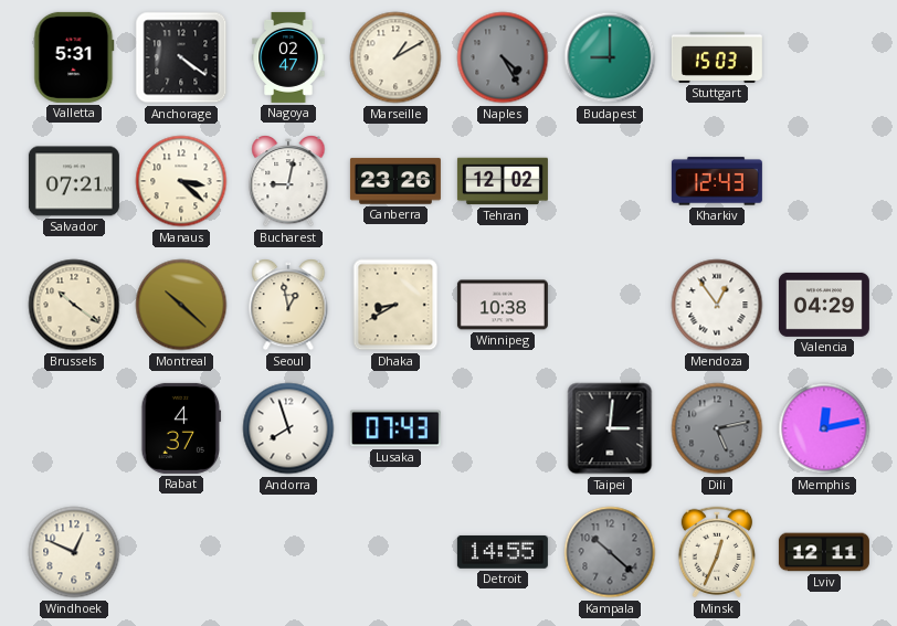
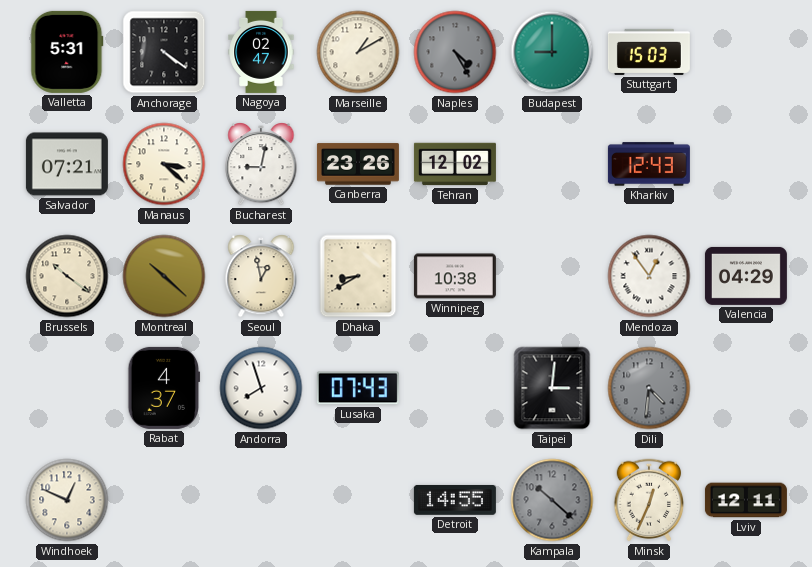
Dili: 5:13 -> 4:31
Memphis: 12:13 -> none
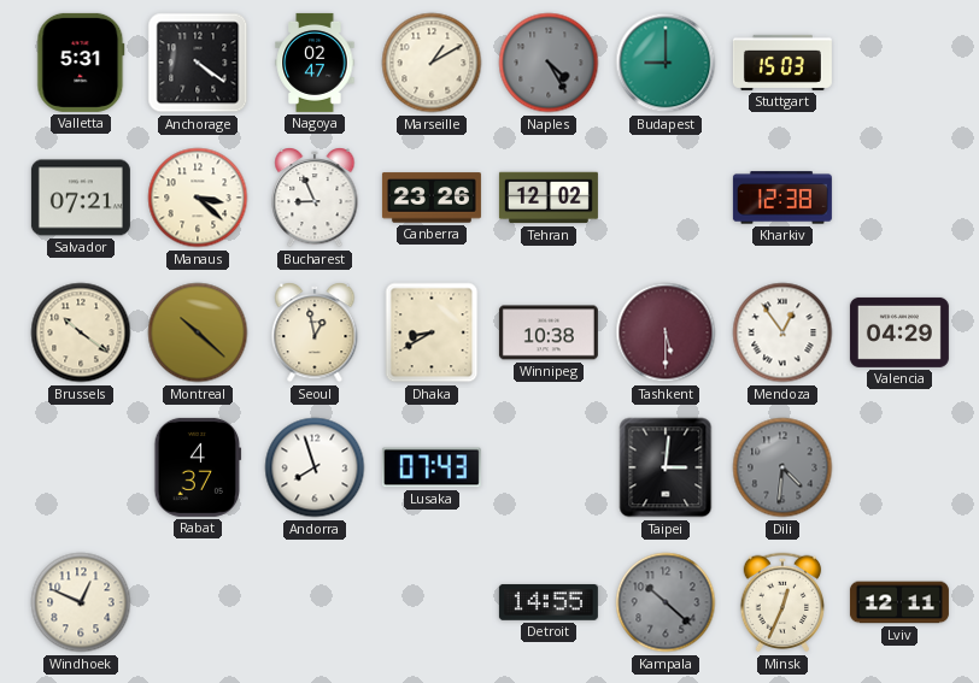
Bucharest: 9:02 -> 8:56
Kharkiv: 12:43 -> 12:38
Tashkent: none -> 5:30
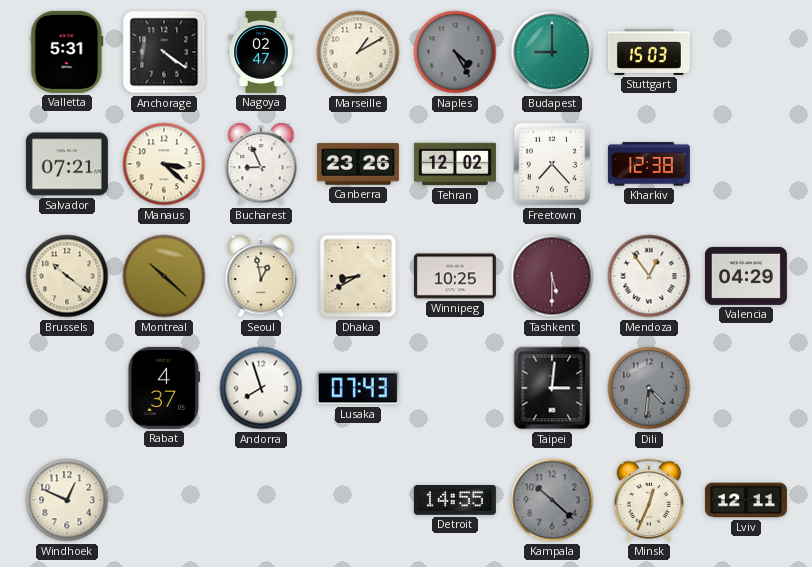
Freetown: none -> 7:23
Winnipeg: 10:38 -> 10:25
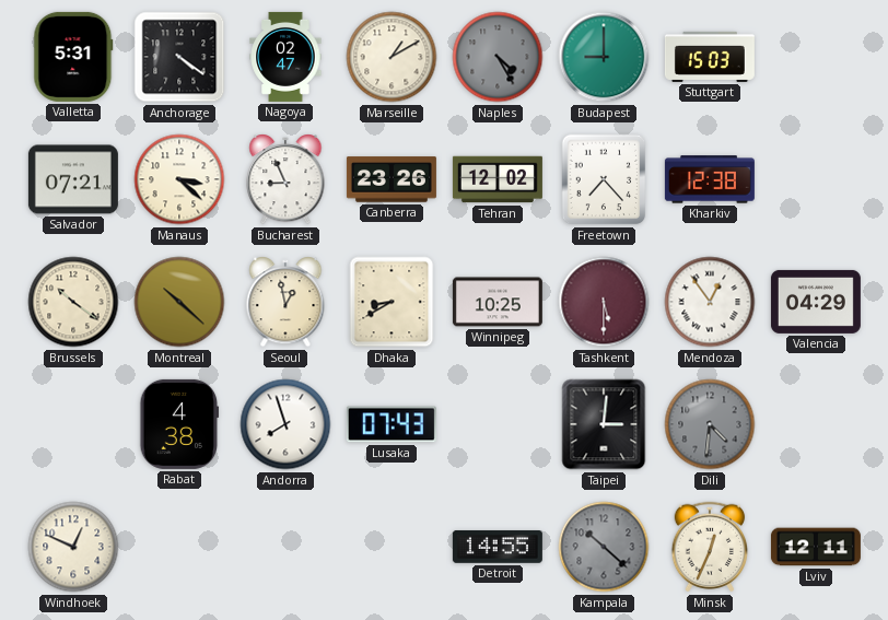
Rabat: 4:37 -> 4:38
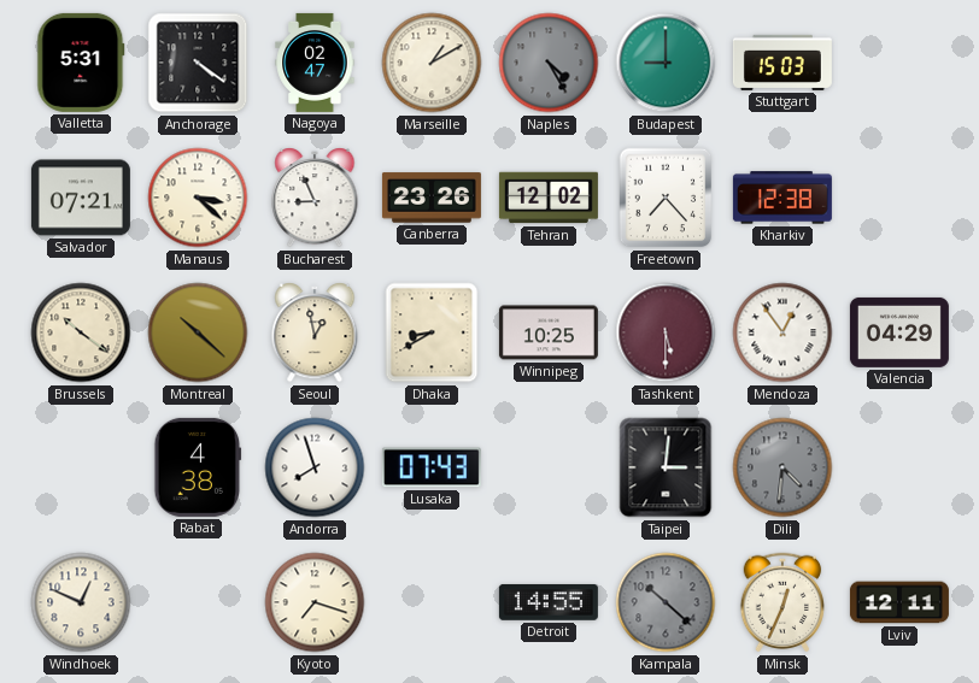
Kyoto: none -> 7:18
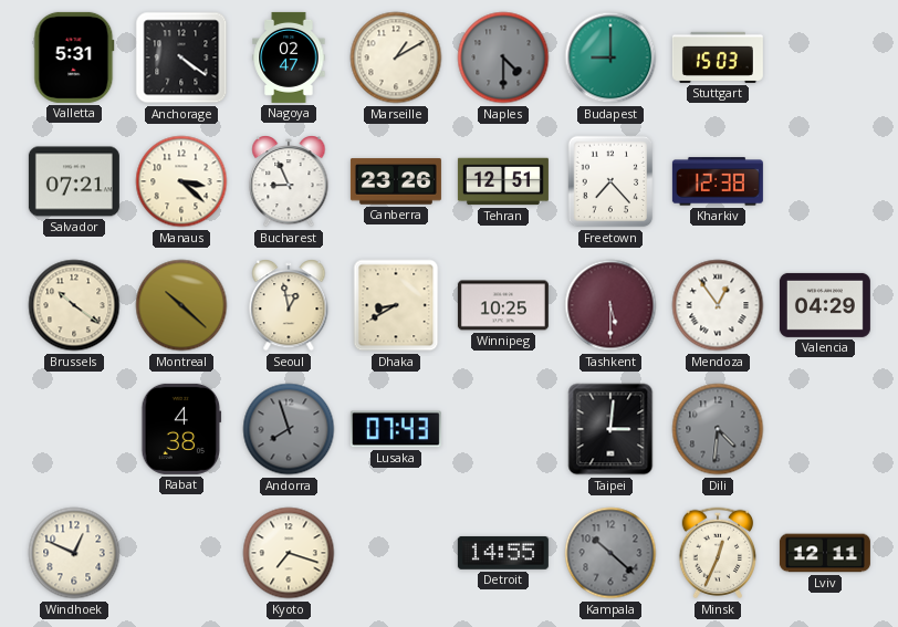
Naples: 4:25 -> 4:30
Tehran: 12:02 -> 12:51
Andorra dial: white -> grey
